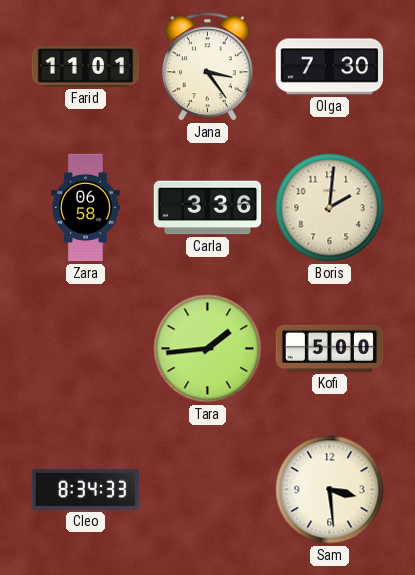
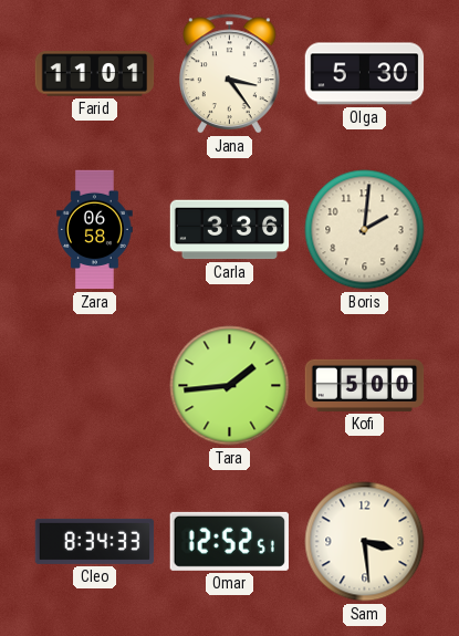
Olga: 7:30 -> 5:30
Omar: none -> 12:52
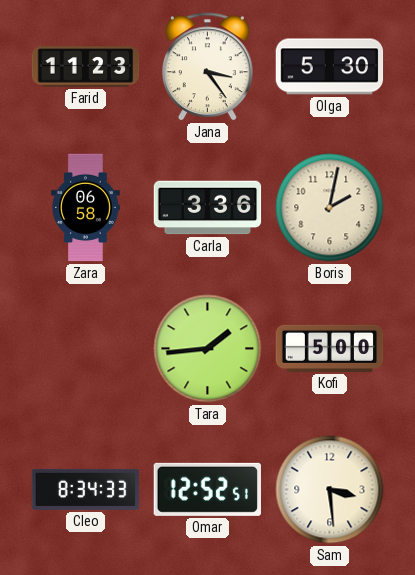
Farid: 11:01 -> 11:23
Boris: 2:01 -> 2:02
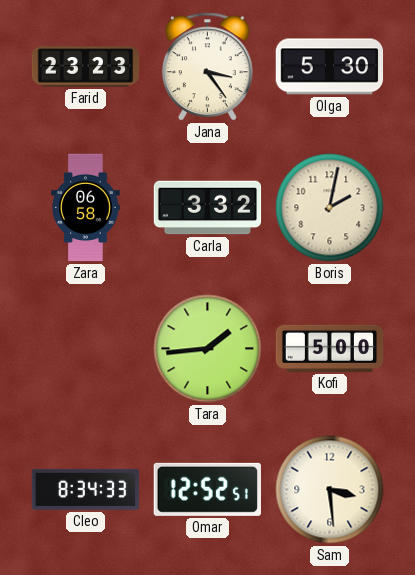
Farid: 11:23 -> 23:23
Carla: 3:36 -> 3:32
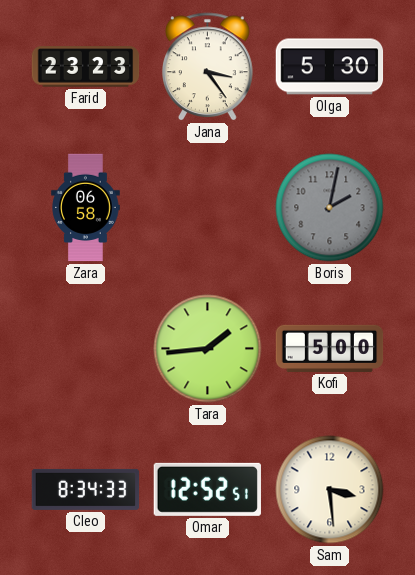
Carla: 3:32 -> none
Boris dial: cream -> grey
